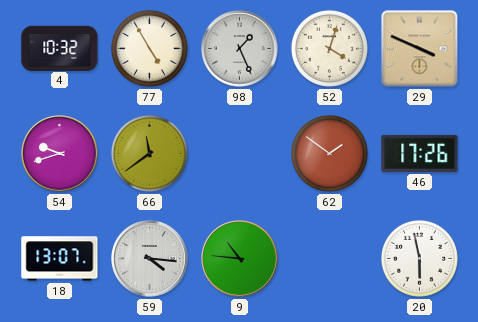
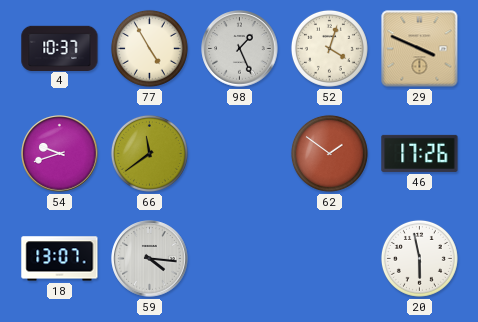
4: 10:32 -> 10:37
9: 10:46 -> none
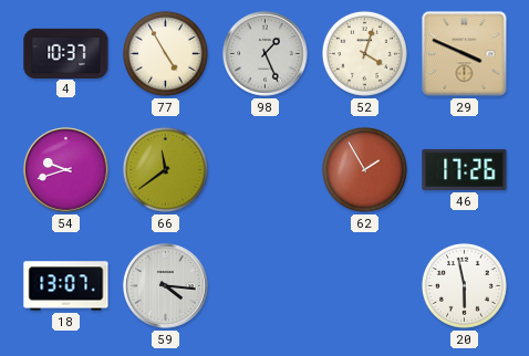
62: 1:51 -> 1:55
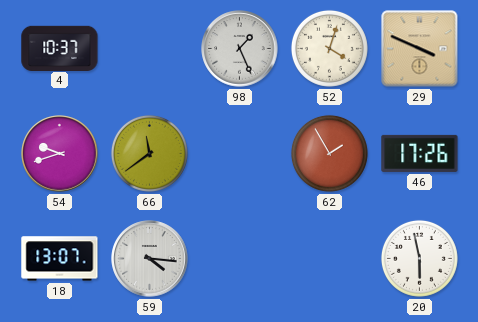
77: 4:55 -> none
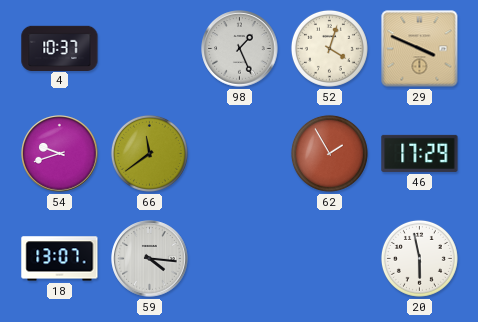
46: 17:26 -> 17:29
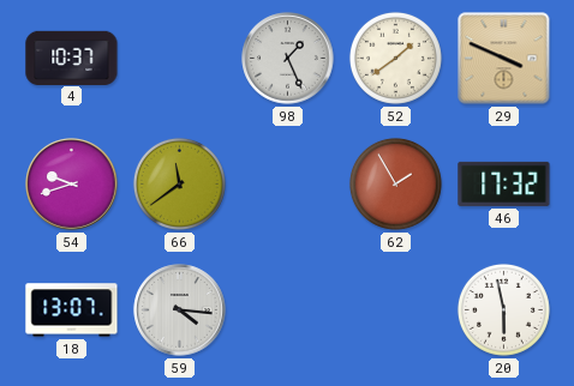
52: 4:03 -> 1:39
46: 17:29 -> 17:32
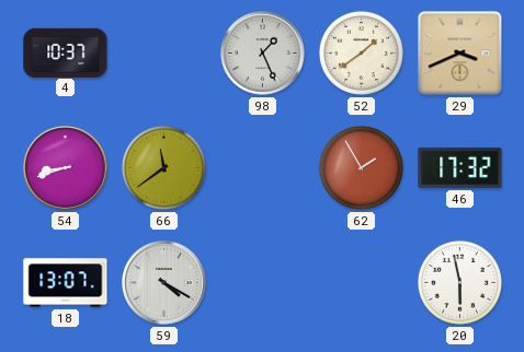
29: 3:49 -> 3:41
54: 9:42 -> 8:42
59: 4:16 -> 4:20
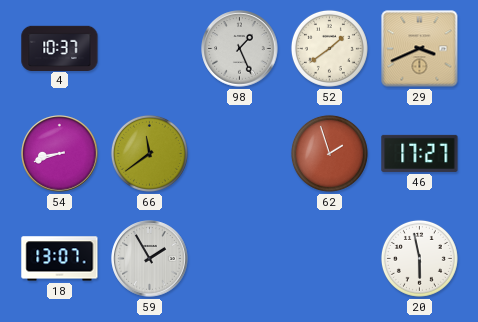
62: 1:55 -> 1:57
46: 17:32 -> 17:27
59: 4:20 -> 1:55
